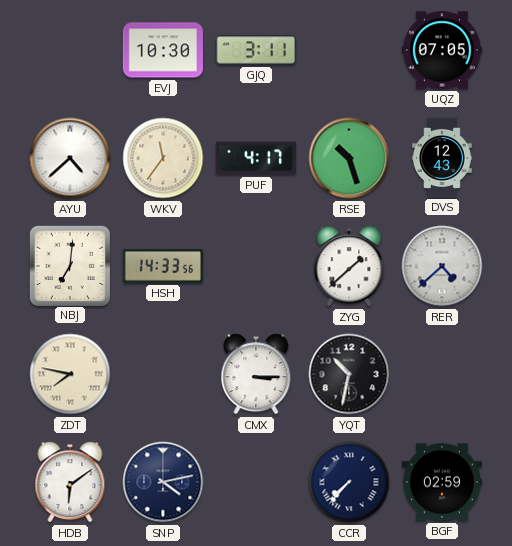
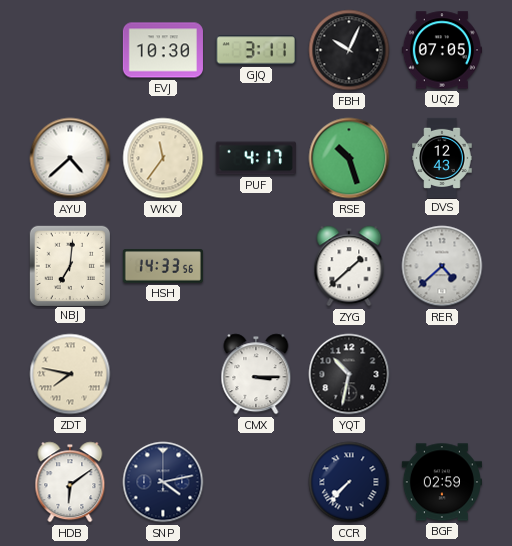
FBH: none -> 10:04
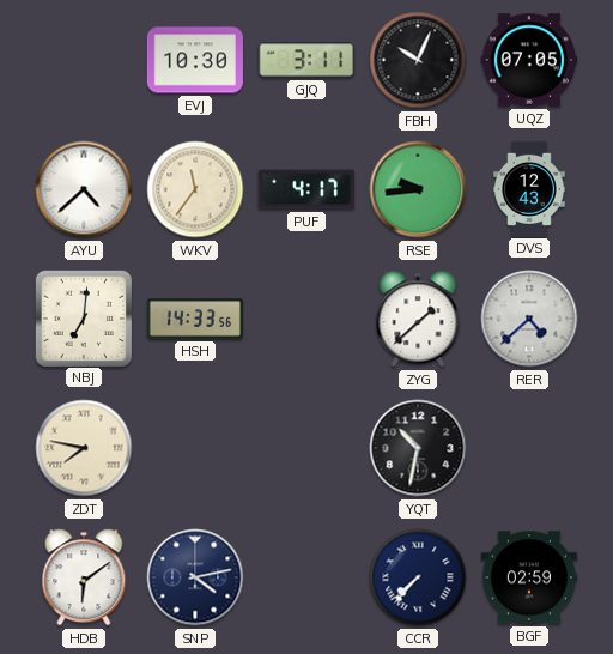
RSE: 10:27 -> 9:44
CMX: 3:15 -> none
